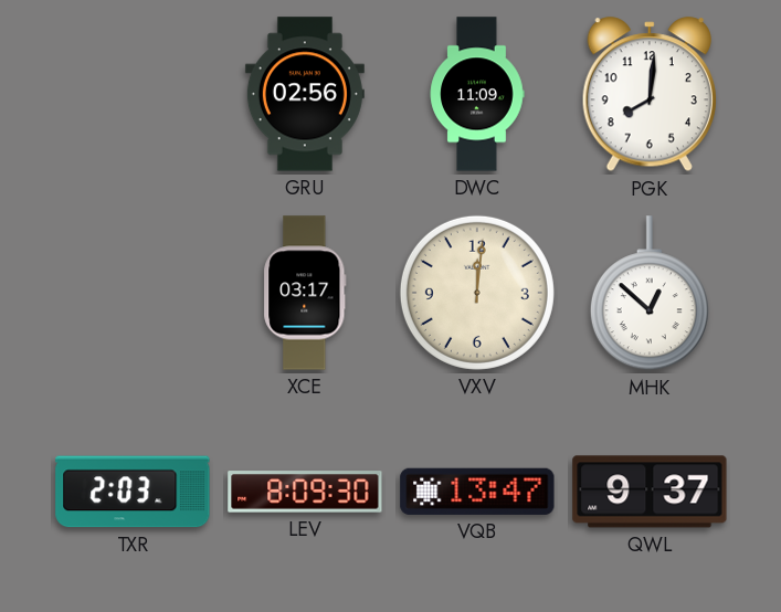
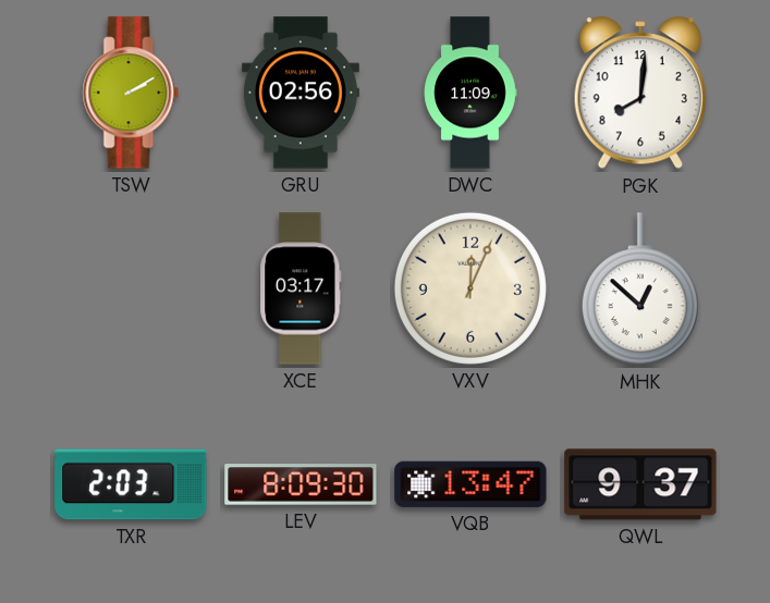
TSW: none -> 2:10
VXV: 12:01 -> 12:04
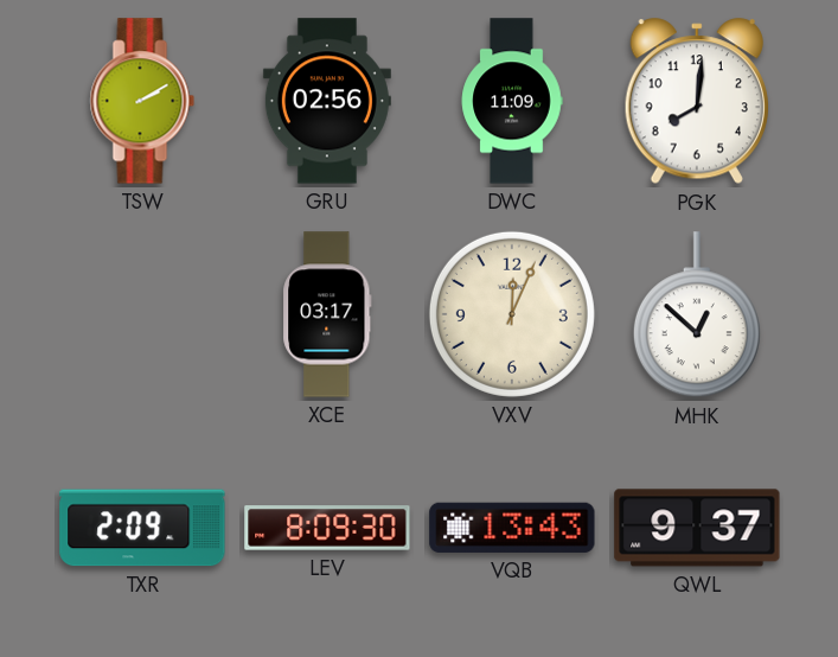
TXR: 2:03 -> 2:09
VQB: 13:47 -> 13:43
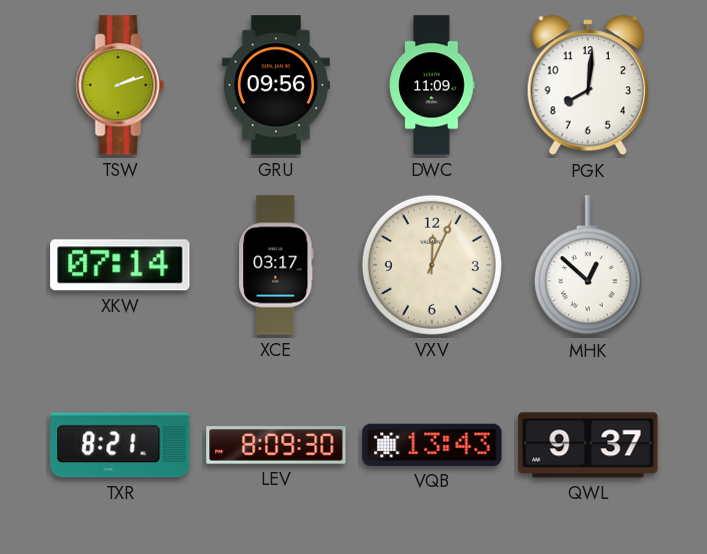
TSW: 2:10 -> 2:12
GRU: 02:56 -> 09:56
XKW: none -> 07:14
TXR: 2:09 -> 8:21
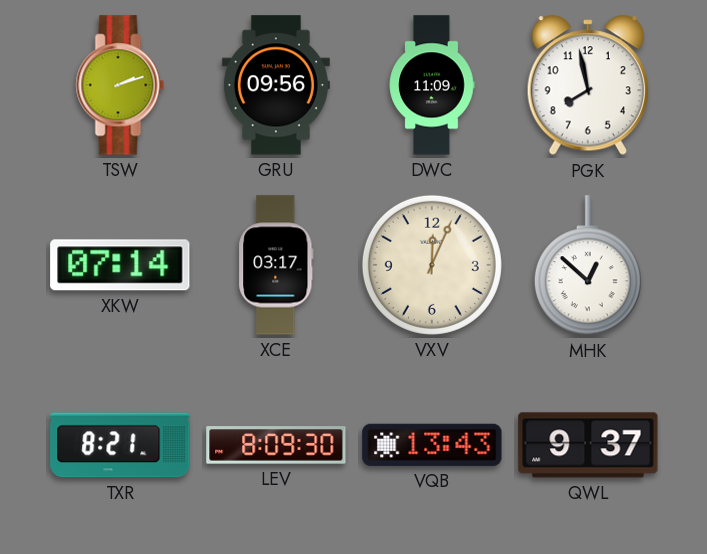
PGK: 8:01 -> 7:58
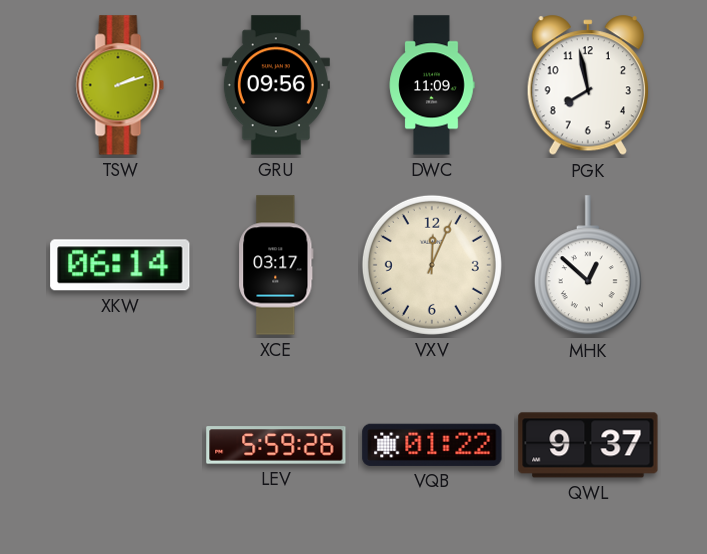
XKW: 07:14 -> 06:14
TXR: 8:21 -> none
LEV: 8:09 -> 5:59
VQB: 13:43 -> 01:22
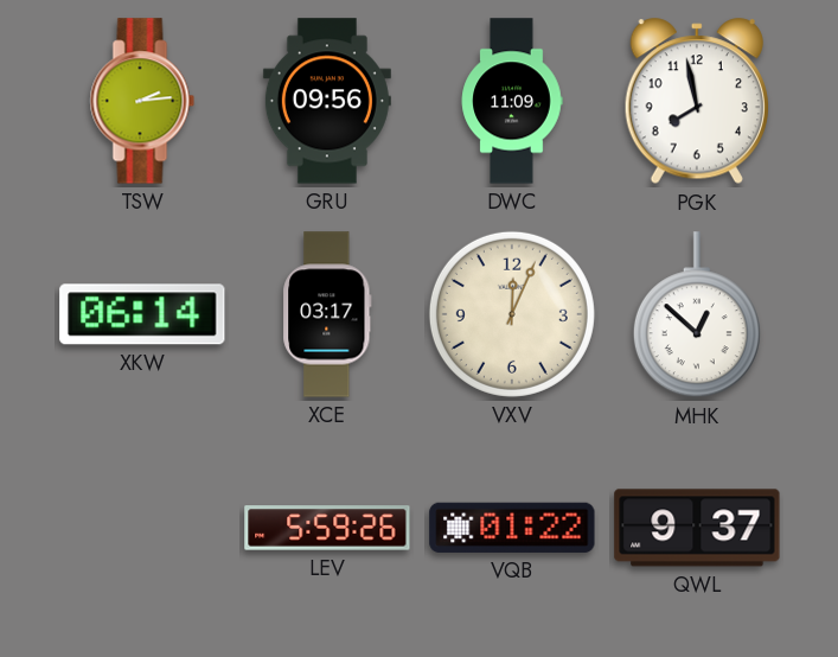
TSW: 2:12 -> 2:14
